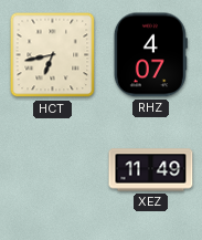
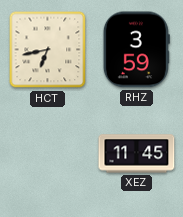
RHZ: 4:07 -> 3:59
XEZ: 11:49 -> 11:45
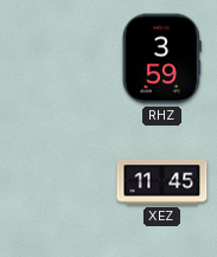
HCT: 6:43 -> none
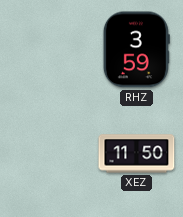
XEZ: 11:45 -> 11:50
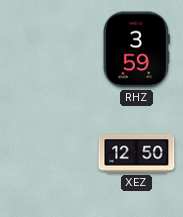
XEZ: 11:50 -> 12:50
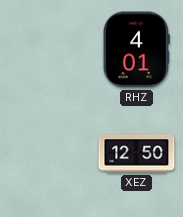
RHZ: 3:59 -> 4:01
